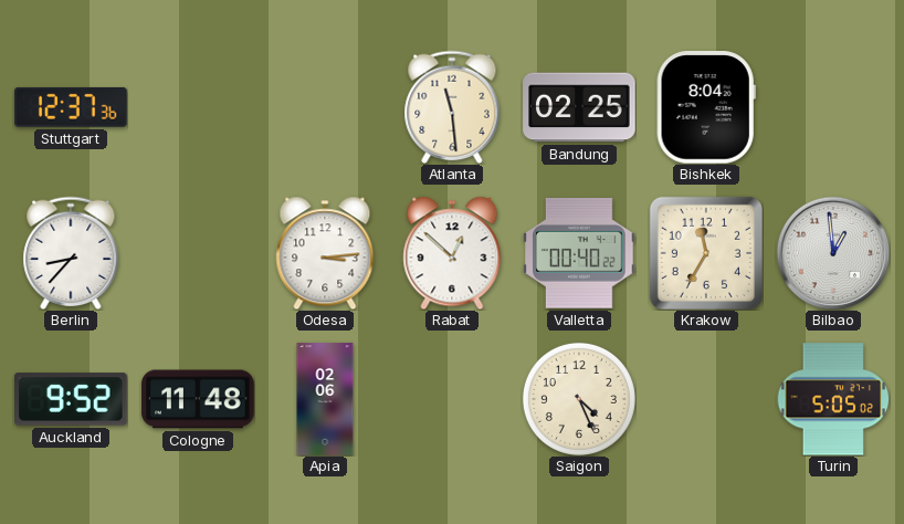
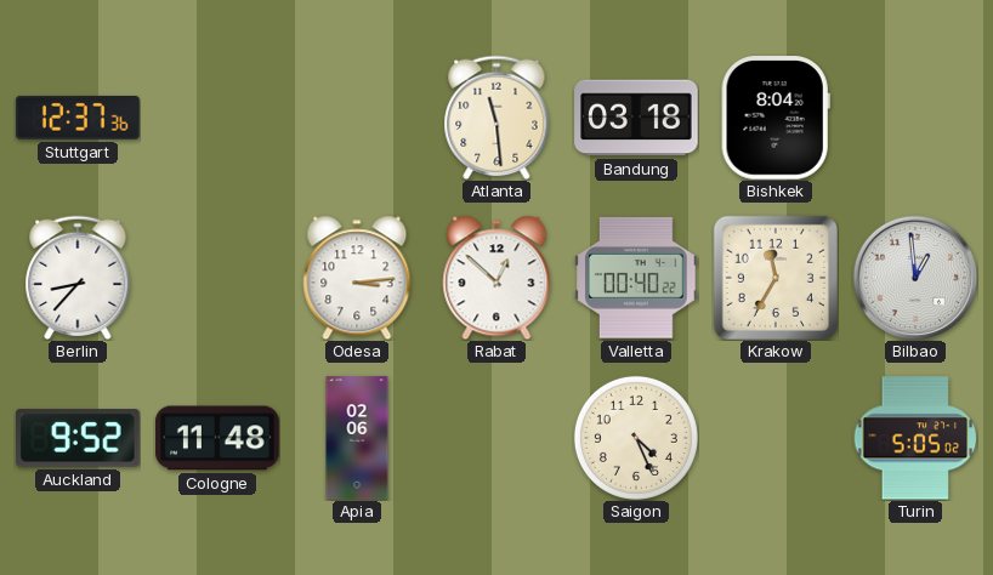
Bandung: 02:25 -> 03:18
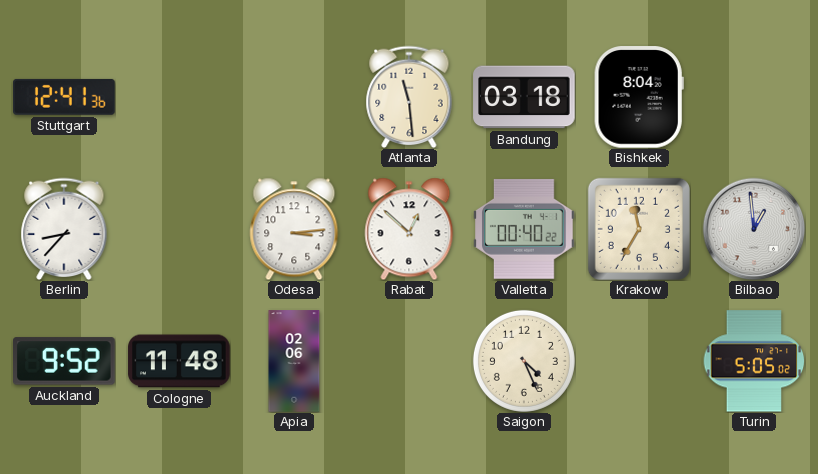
Stuttgart: 12:37 -> 12:41
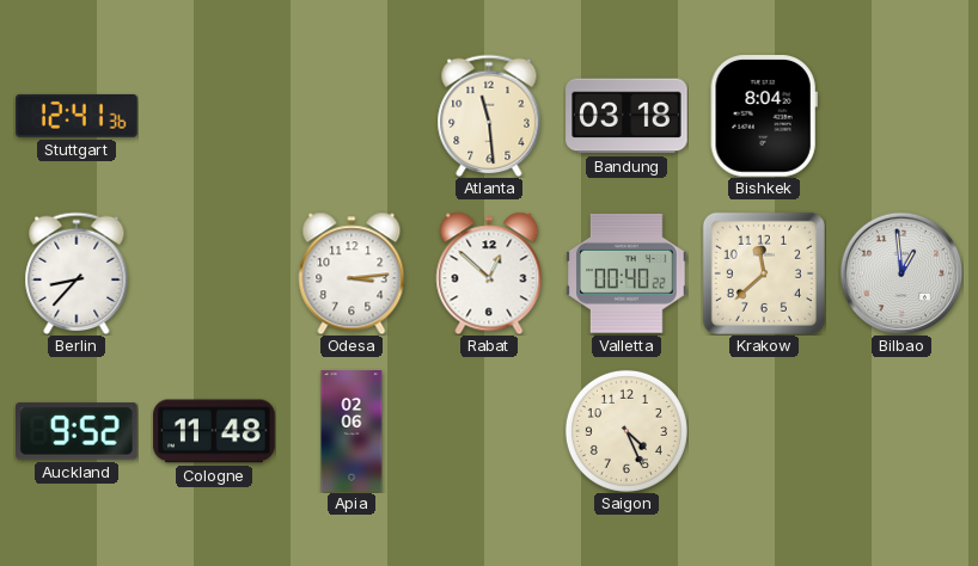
Krakow: 11:35 -> 11:38
Turin: 5:05 -> none
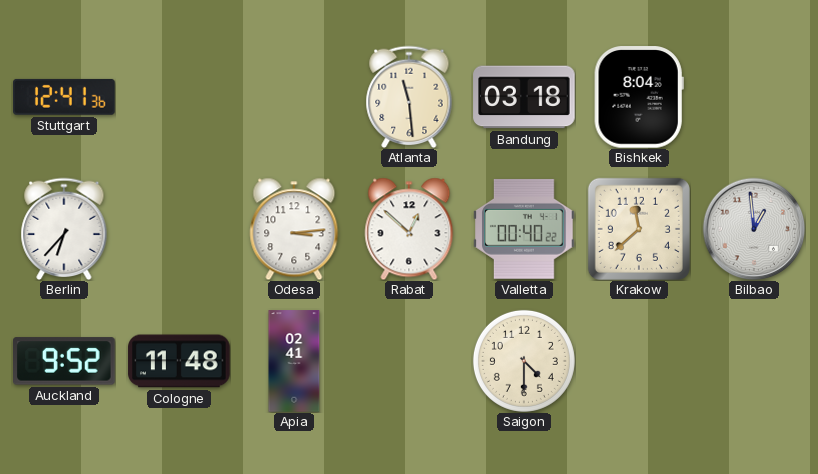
Berlin: 8:37 -> 6:37
Apia: 02:06 -> 02:41
Saigon: 4:26 -> 4:30
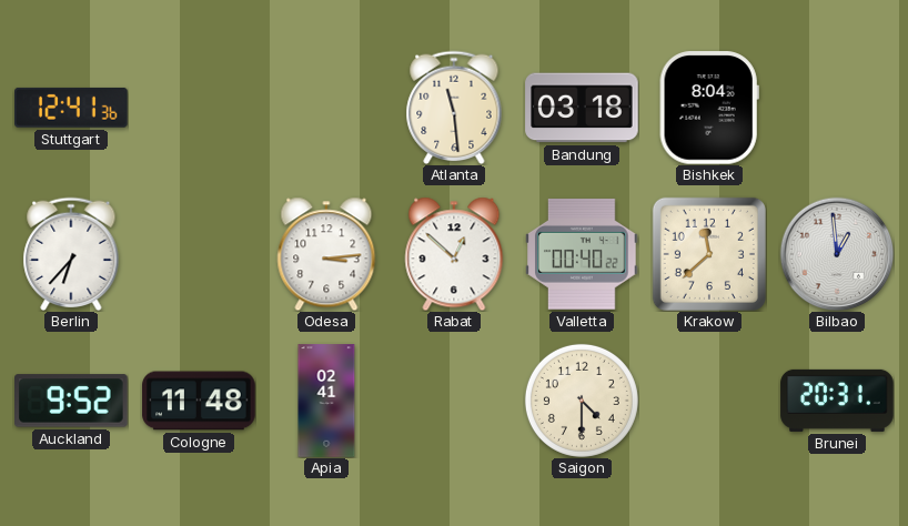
Brunei: none -> 20:31
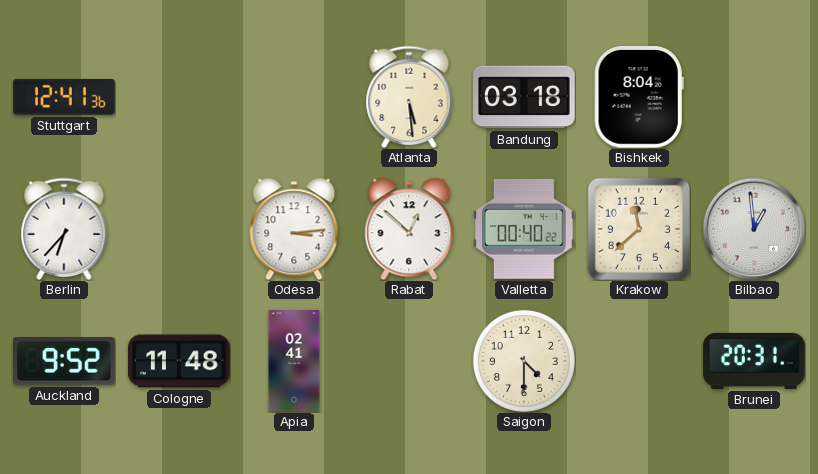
Atlanta: 11:29 -> 5:29
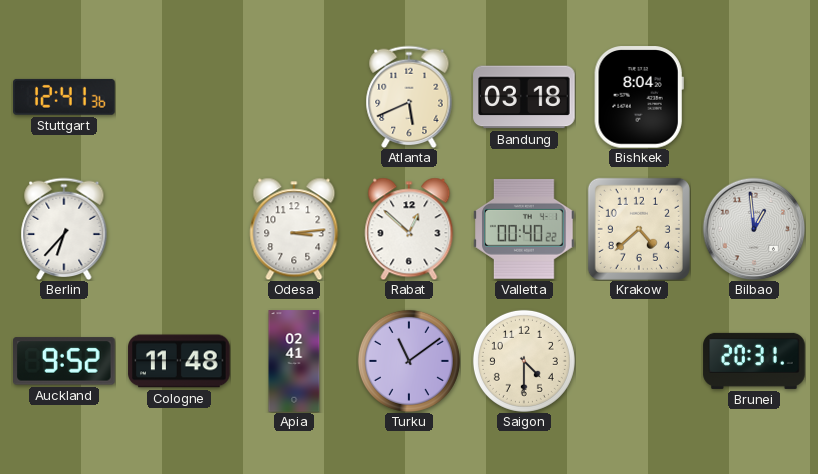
Atlanta: 5:29 -> 5:41
Krakow: 11:38 -> 4:38
Turku: none -> 11:09
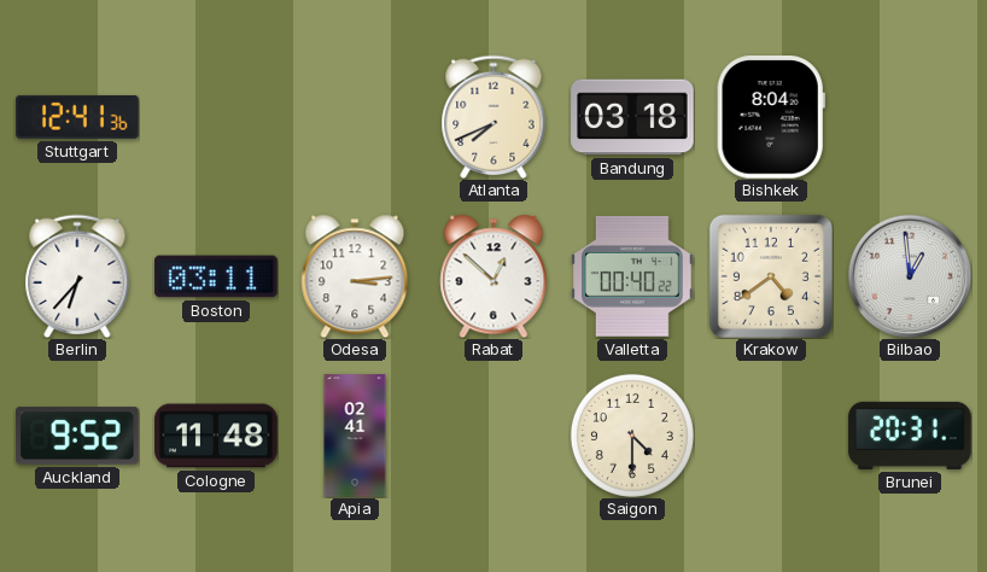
Atlanta: 5:41 -> 7:41
Boston: none -> 03:11
Krakow: 4:38 -> 4:39
Turku: 11:09 -> none
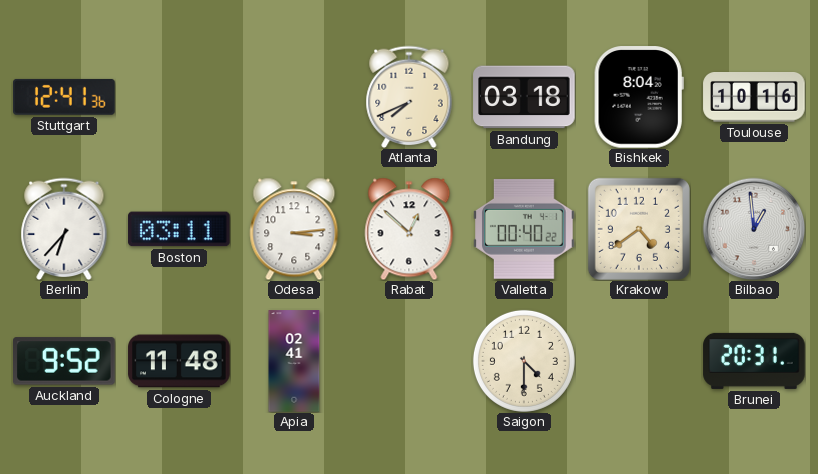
Toulouse: none -> 10:16
